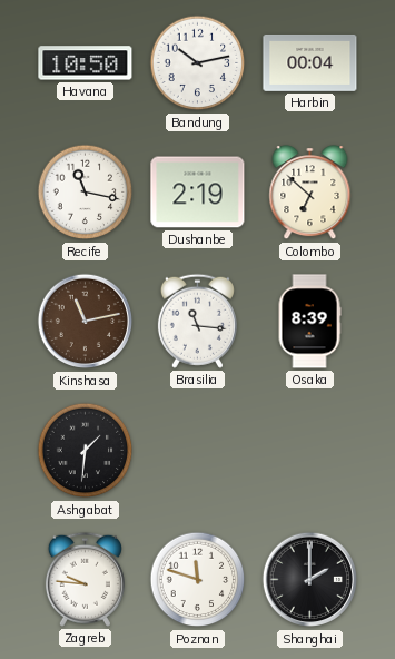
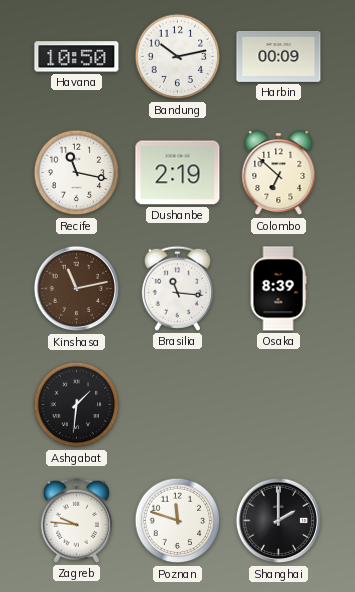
Harbin: 00:04 -> 00:09
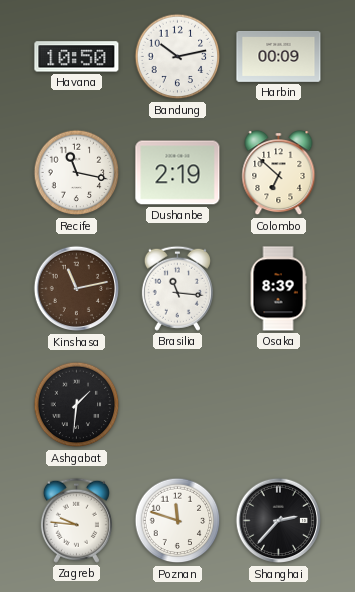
Shanghai: 2:00 -> 2:37
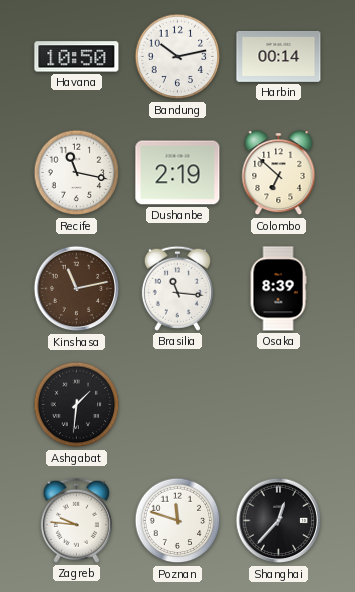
Harbin: 00:09 -> 00:14
Shanghai: 2:37 -> 12:37
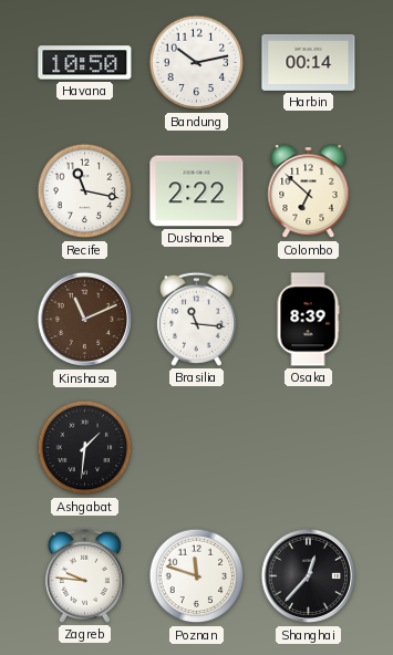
Dushanbe: 2:19 -> 2:22
Kinshasa: 11:13 -> 11:11
